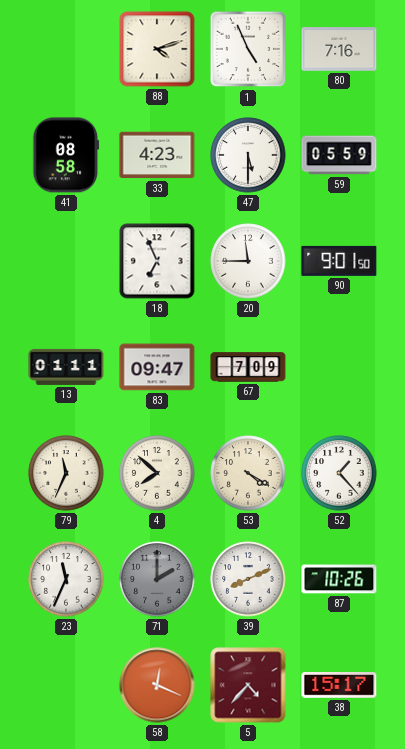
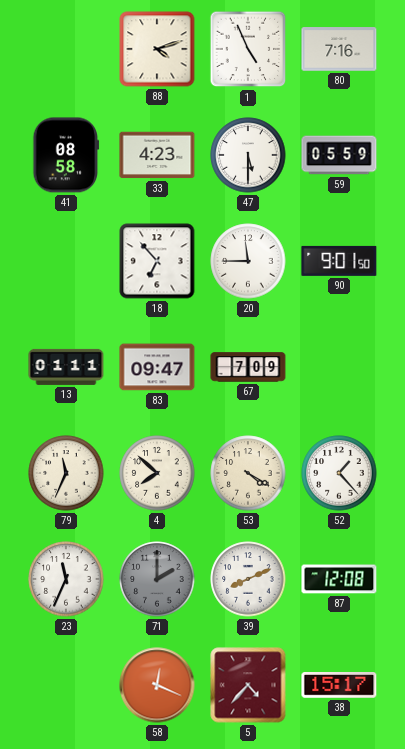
18: 6:56 -> 6:53
87: 10:26 -> 12:08
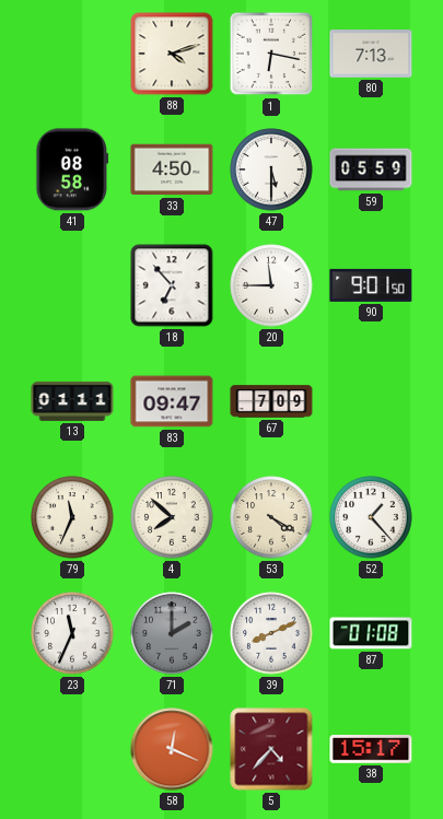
1: 4:56 -> 6:17
80: 7:16 -> 7:13
33: 4:23 -> 4:50
87: 12:08 -> 01:08
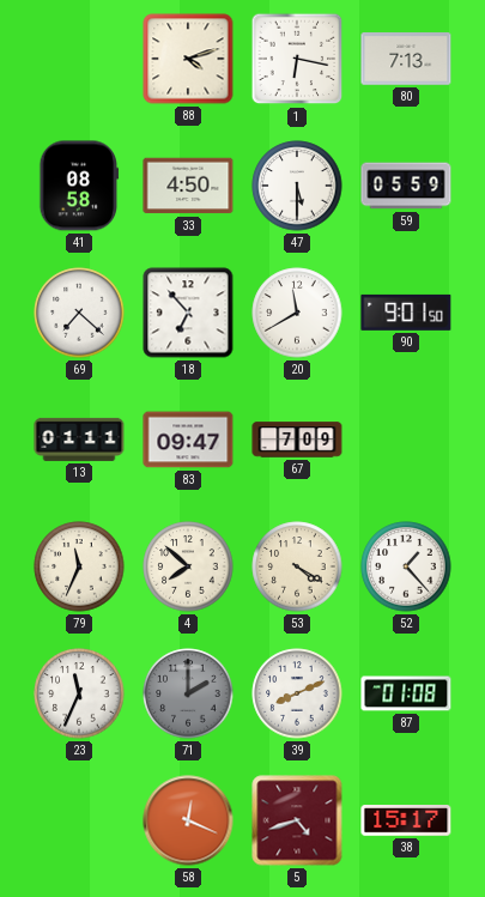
69: none -> 7:22
20: 11:45 -> 11:40
5: 4:37 -> 4:42
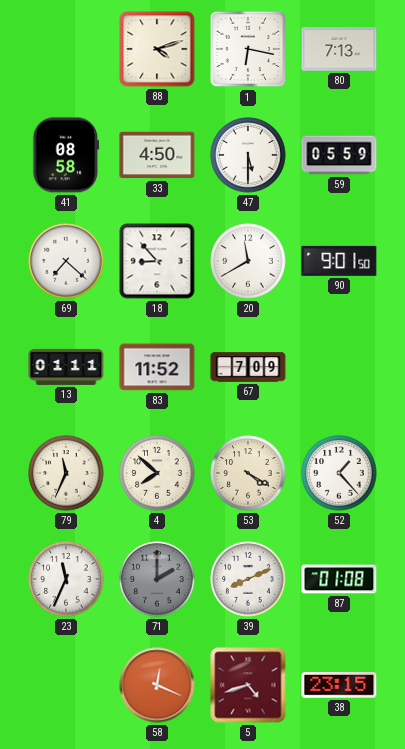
18: 6:53 -> 8:53
83: 09:47 -> 11:52
38: 15:17 -> 23:15
